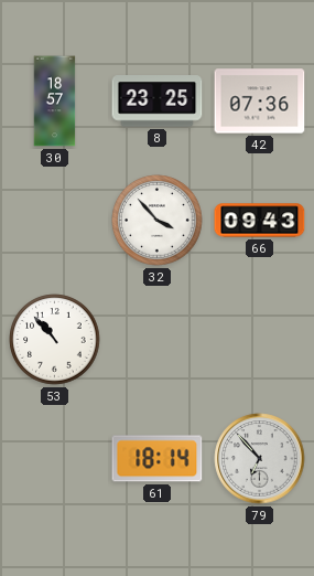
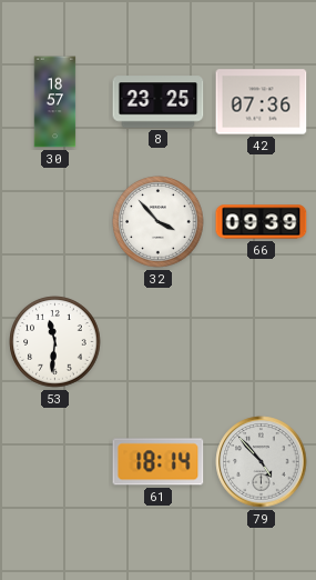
66: 09:43 -> 09:39
53: 10:53 -> 11:31
79: 6:53 -> 4:53
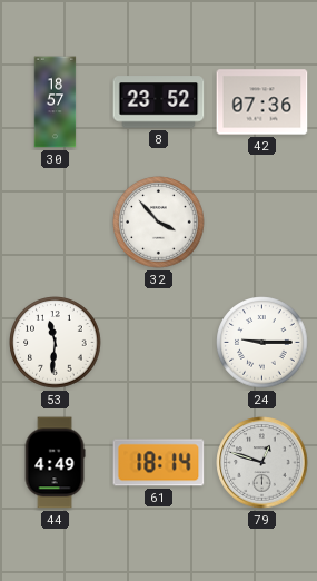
8: 23:25 -> 23:52
66: 09:39 -> none
24: none -> 9:15
44: none -> 4:49
79: 4:53 -> 12:48
